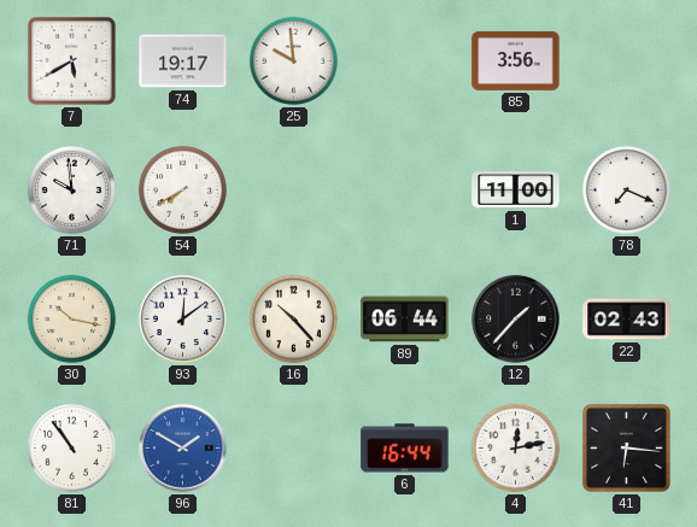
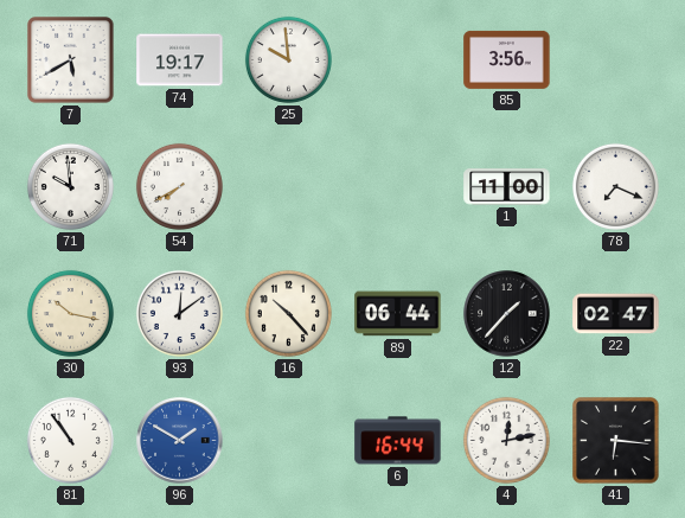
22: 02:43 -> 02:47
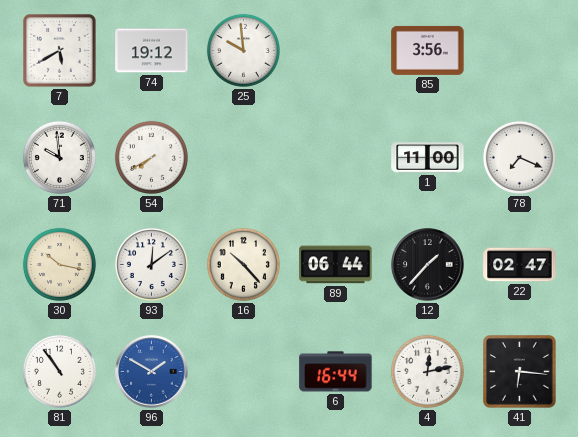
74: 19:17 -> 19:12
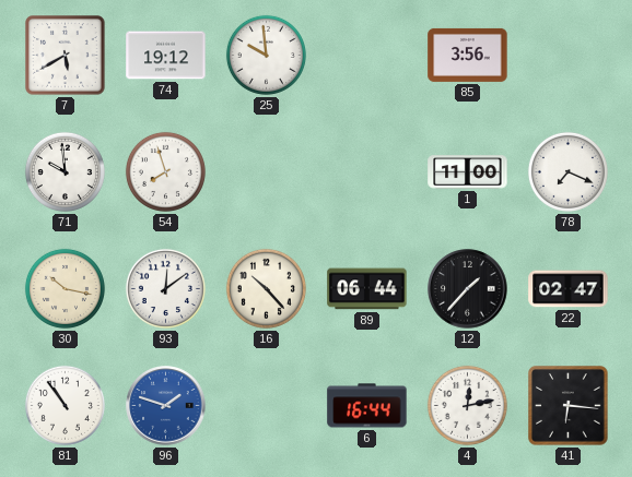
54: 7:40 -> 7:57
96: 1:50 -> 1:48
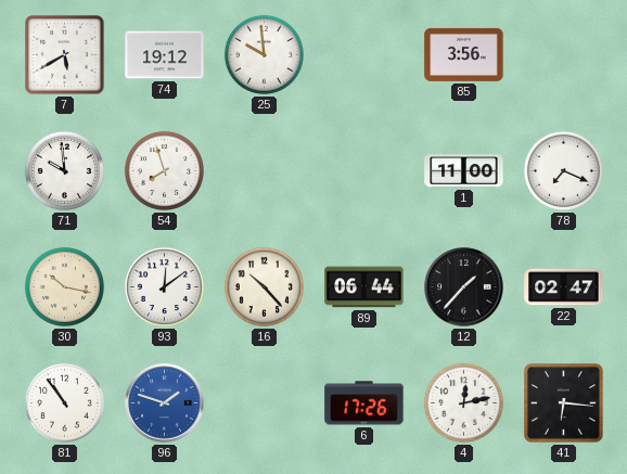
6: 16:44 -> 17:26
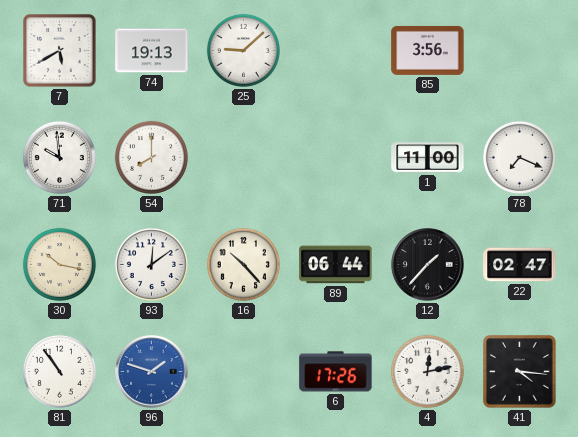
74: 19:12 -> 19:13
25: 9:59 -> 9:08
54: 7:57 -> 8:00
41: 6:16 -> 4:16
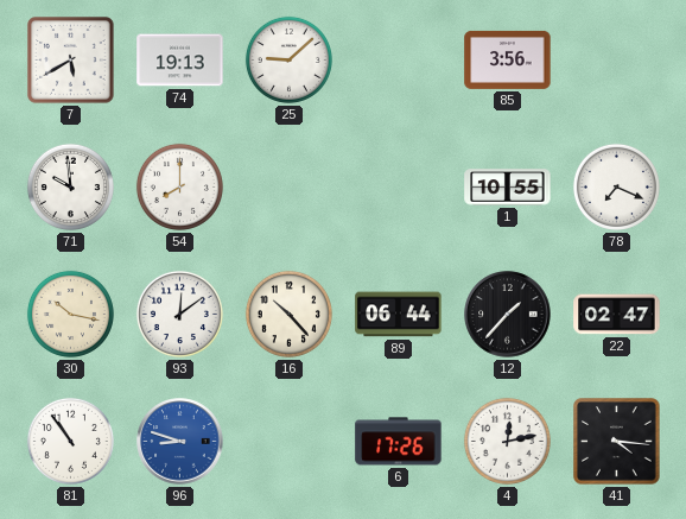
1: 11:00 -> 10:55
96: 1:48 -> 8:48
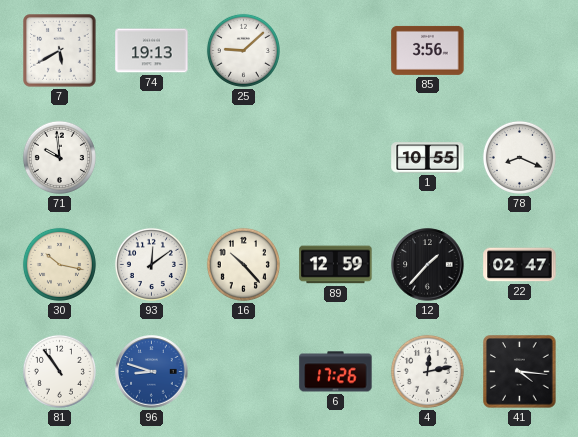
54: 8:00 -> none
78: 7:19 -> 8:19
89: 06:44 -> 12:59
